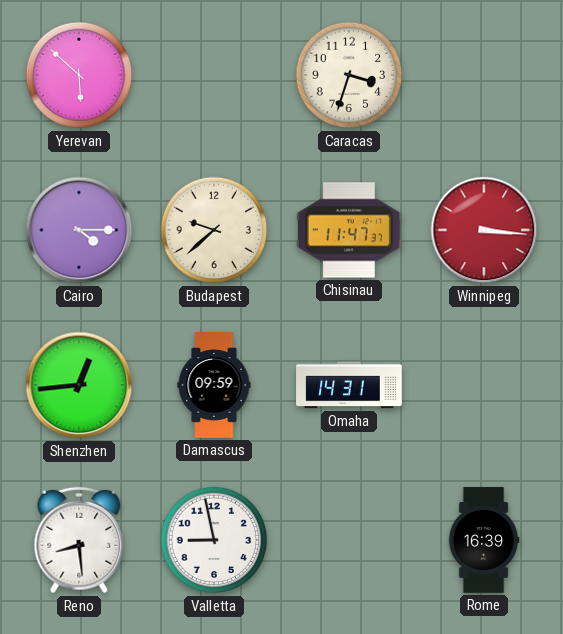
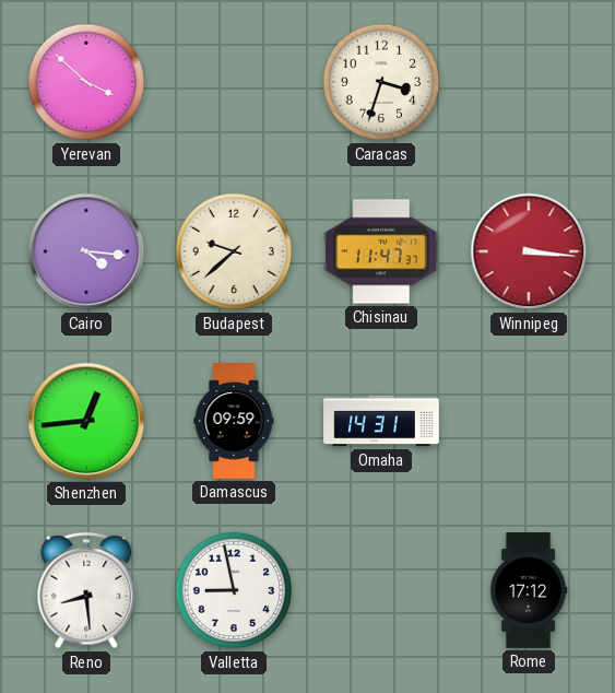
Yerevan: 5:52 -> 3:52
Cairo: 4:15 -> 4:16
Rome: 16:39 -> 17:12
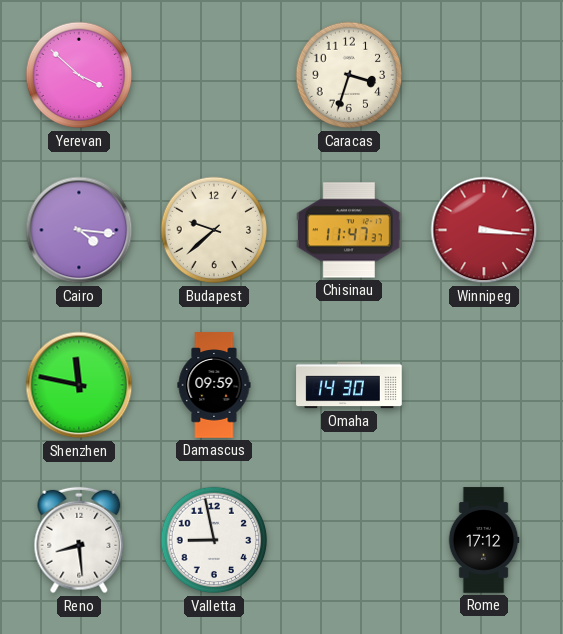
Shenzhen: 12:44 -> 11:47
Omaha: 14:31 -> 14:30
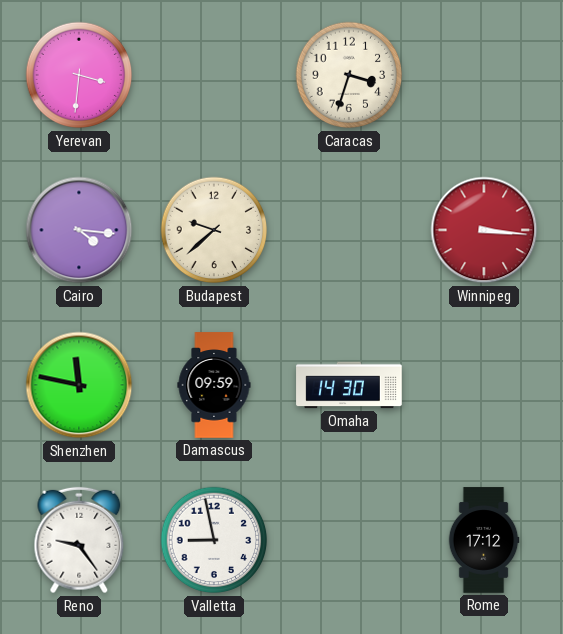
Yerevan: 3:52 -> 3:31
Chisinau: 11:47 -> none
Reno: 8:29 -> 9:24
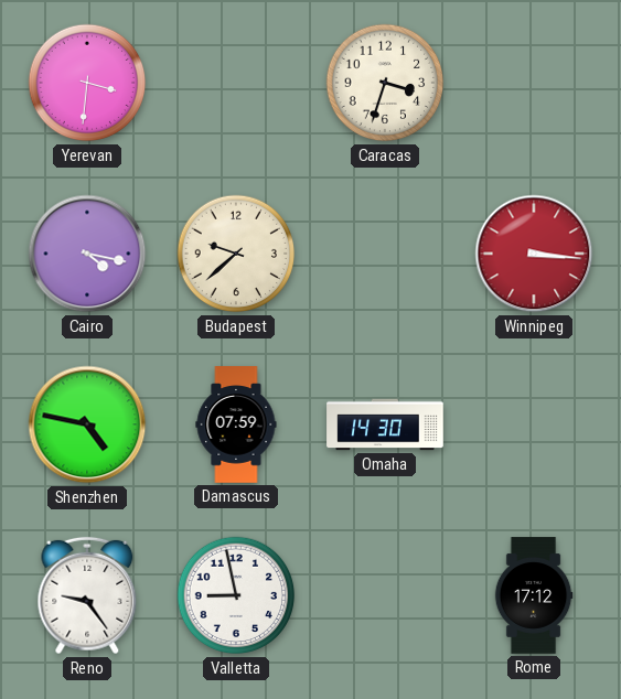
Cairo: 4:16 -> 4:17
Shenzhen: 11:47 -> 4:47
Damascus: 09:59 -> 07:59
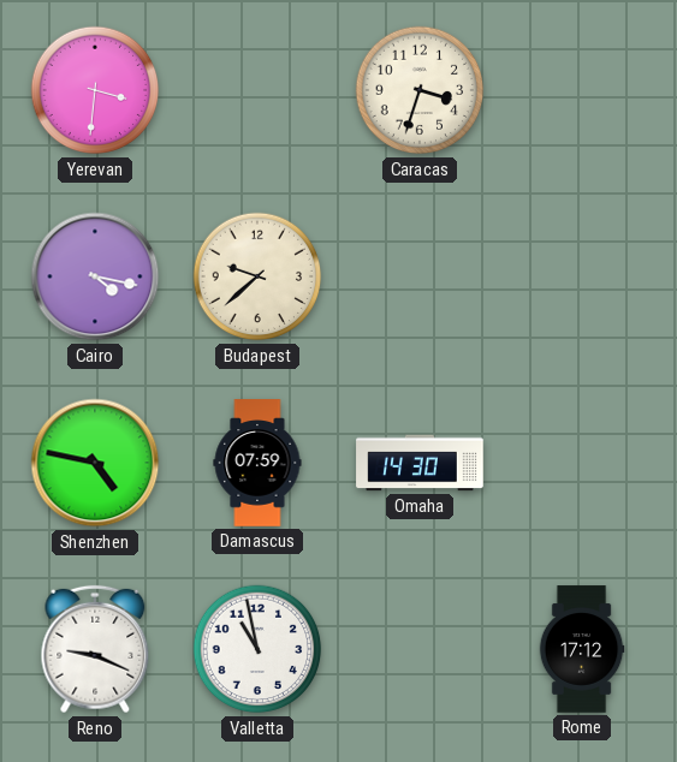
Winnipeg: 3:16 -> none
Reno: 9:24 -> 9:19
Valletta: 8:58 -> 10:58
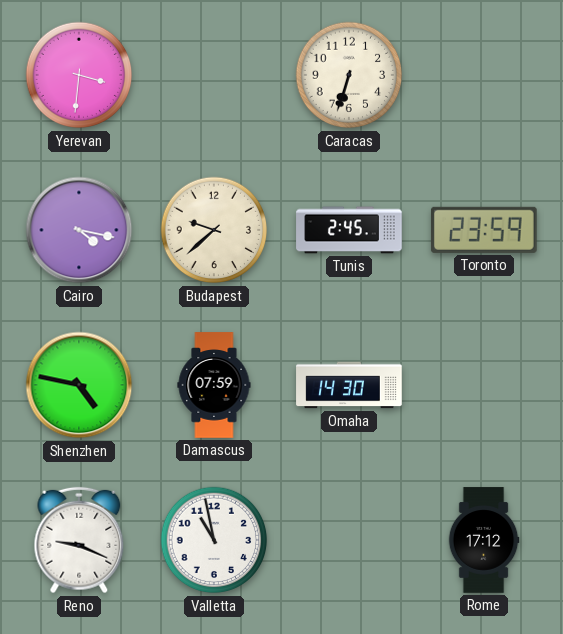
Caracas: 3:33 -> 6:33
Tunis: none -> 2:45
Toronto: none -> 23:59
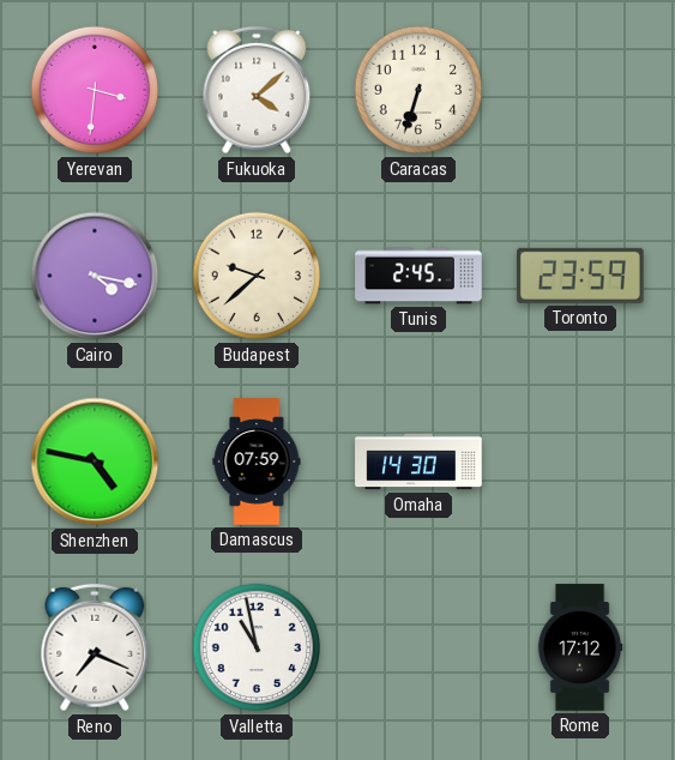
Fukuoka: none -> 4:08
Reno: 9:19 -> 7:19
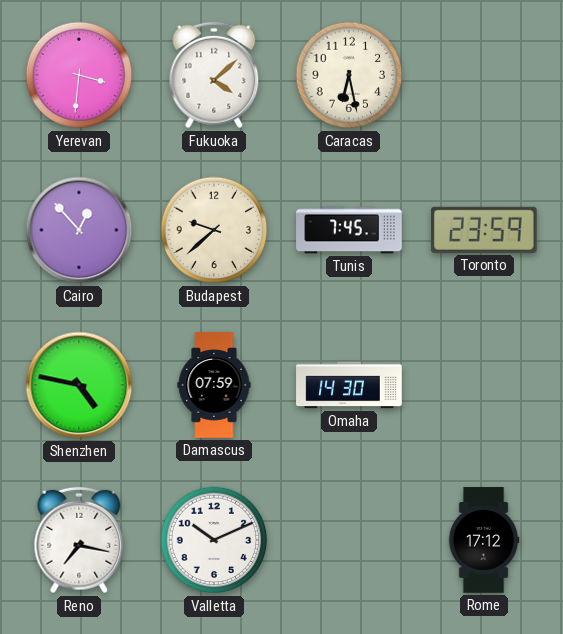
Caracas: 6:33 -> 6:28
Cairo: 4:17 -> 12:53
Tunis: 2:45 -> 7:45
Reno: 7:19 -> 7:17
Valletta: 10:58 -> 10:11
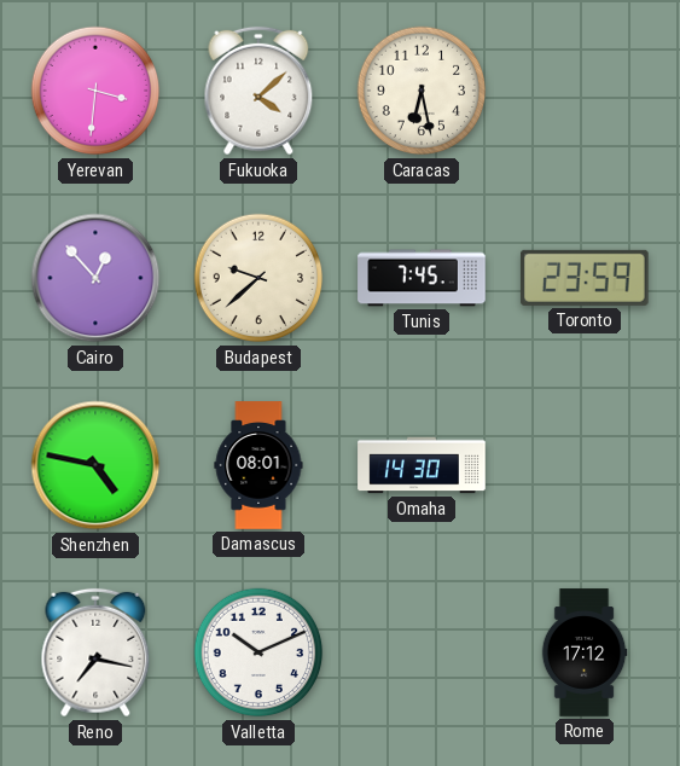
Damascus: 07:59 -> 08:01
